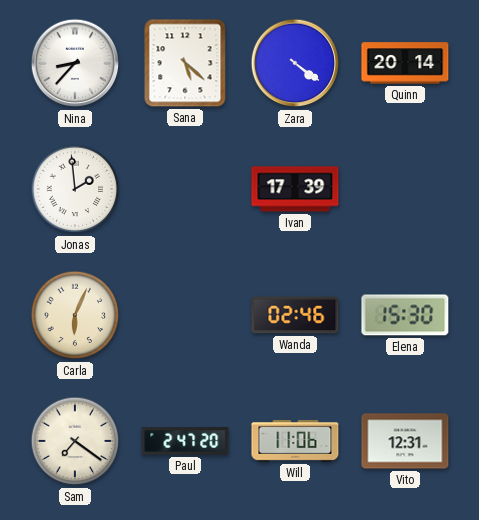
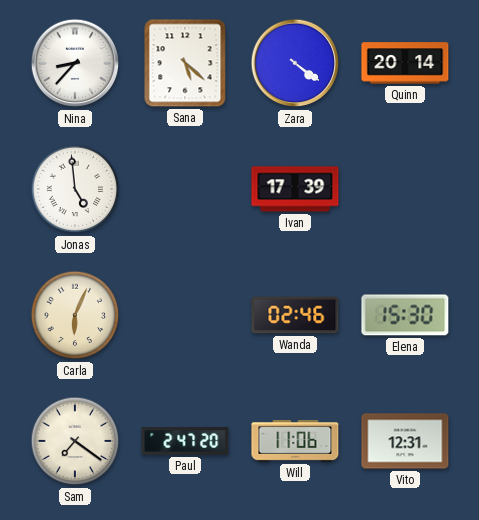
Jonas: 1:59 -> 4:59
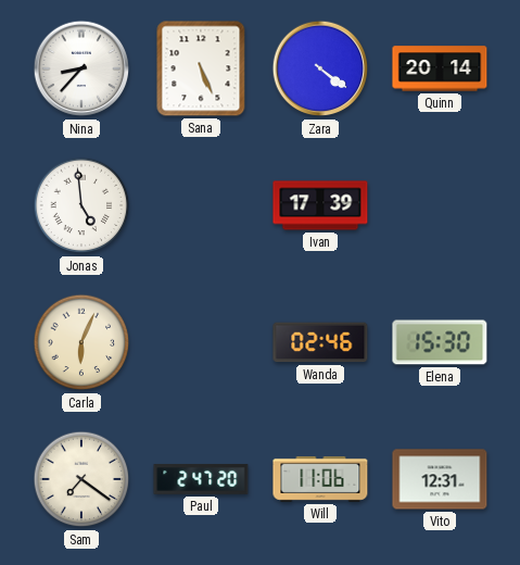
Sana: 5:22 -> 5:26
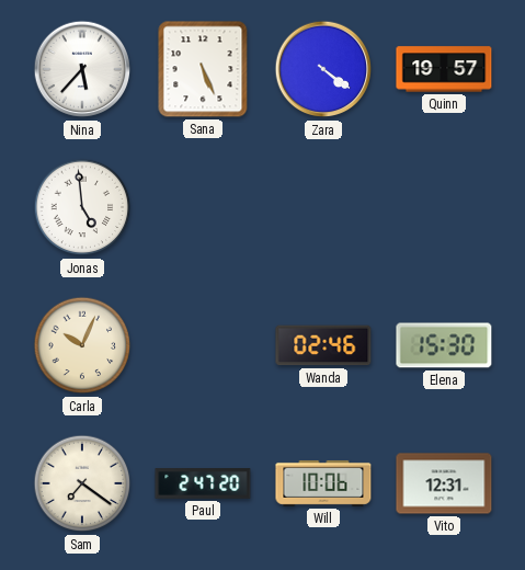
Nina: 8:37 -> 5:37
Quinn: 20:14 -> 19:57
Ivan: 17:39 -> none
Carla: 6:04 -> 10:04
Will: 11:06 -> 10:06
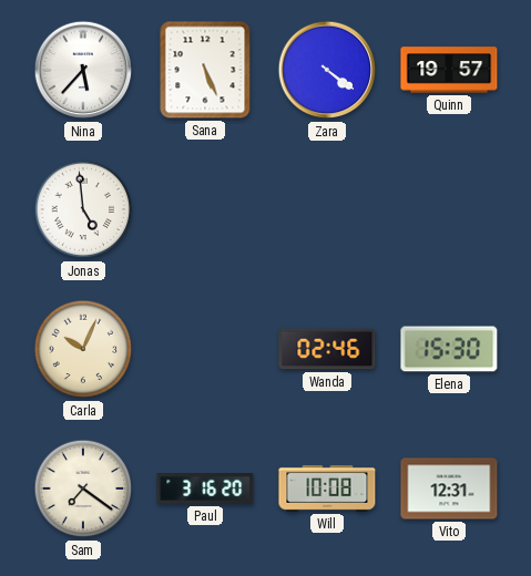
Paul: 2:47 -> 3:16
Will: 10:06 -> 10:08
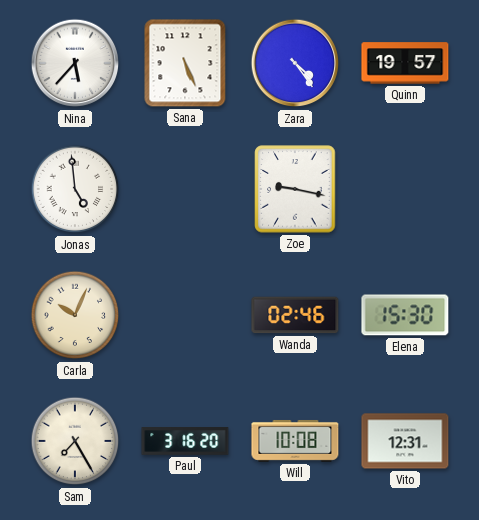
Zara: 4:21 -> 4:24
Zoe: none -> 9:17
Sam: 7:21 -> 7:25
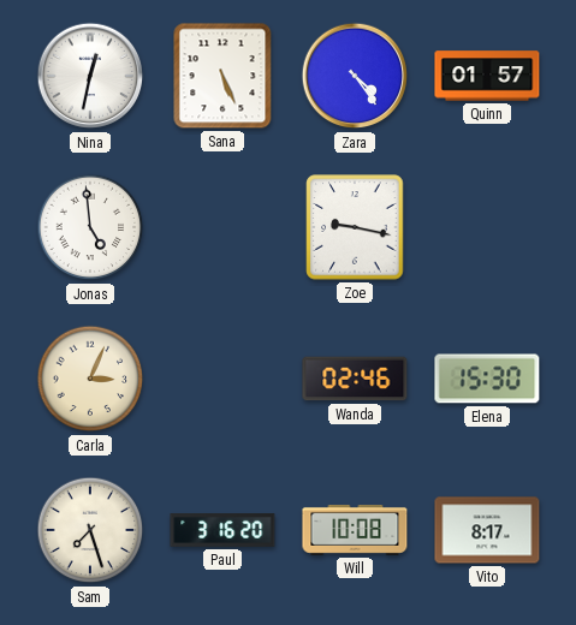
Nina: 5:37 -> 12:32
Quinn: 19:57 -> 01:57
Carla: 10:04 -> 3:04
Sam: 7:25 -> 7:27
Vito: 12:31 -> 8:17
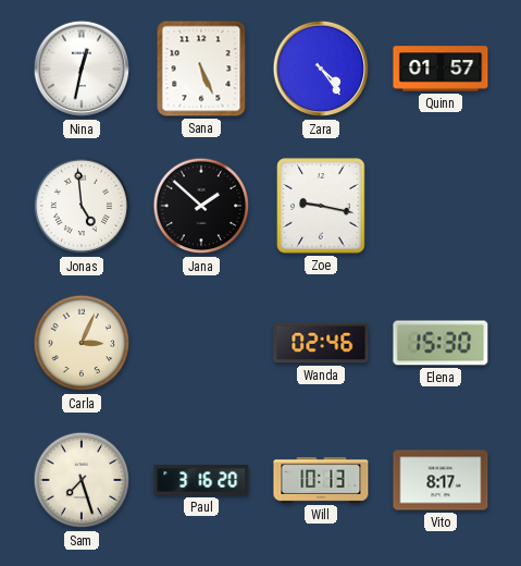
Jana: none -> 1:52
Will: 10:08 -> 10:13
